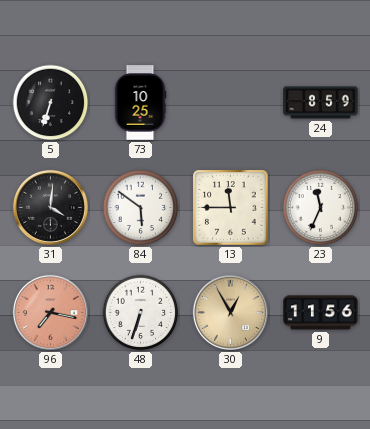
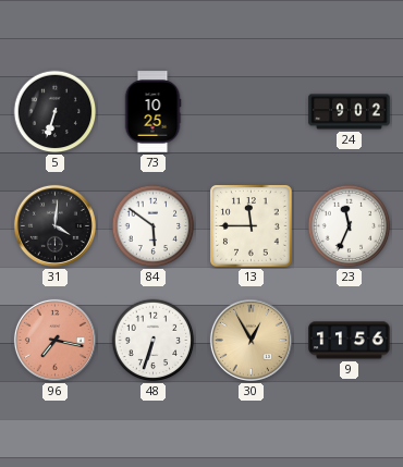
24: 8:59 -> 9:02
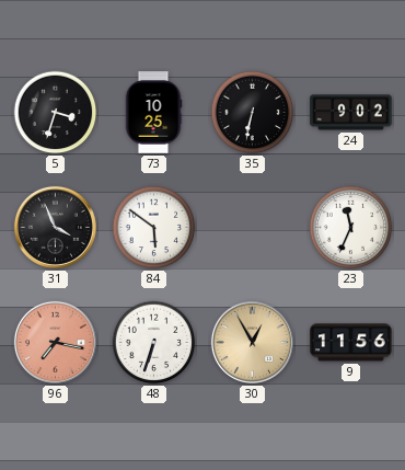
5: 6:33 -> 3:33
35: none -> 6:32
31: 4:01 -> 3:56
13: 11:45 -> none
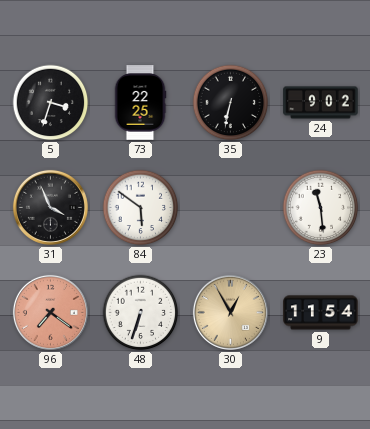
73: 10:25 -> 22:25
23: 11:34 -> 11:29
96: 7:17 -> 7:21
9: 11:56 -> 11:54
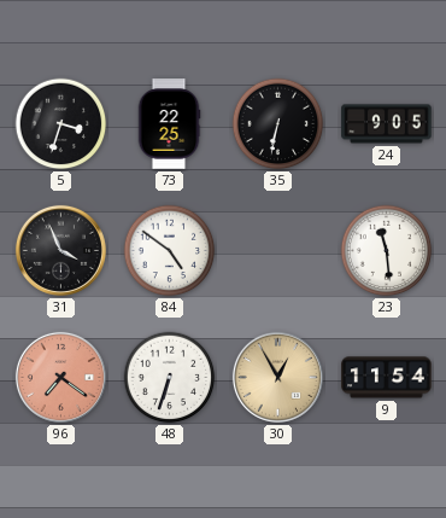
24: 9:02 -> 9:05
84: 5:51 -> 4:51
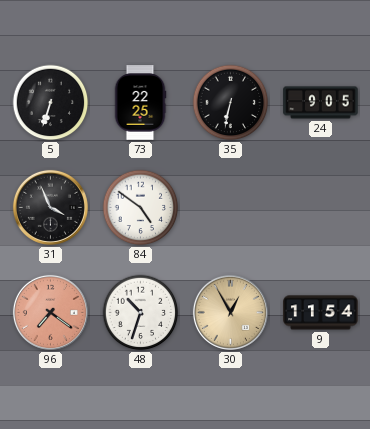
5: 3:33 -> 6:33
23: 11:29 -> none
48: 6:33 -> 10:33
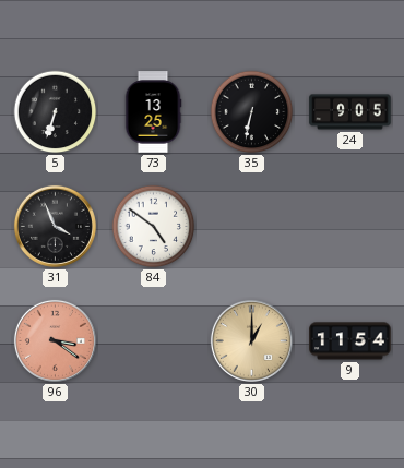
73: 22:25 -> 13:25
96: 7:21 -> 3:21
48: 10:33 -> none
30: 12:55 -> 1:00
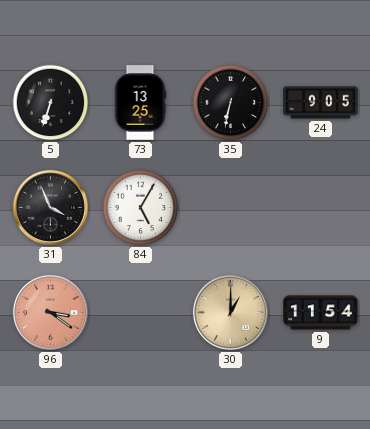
84: 4:51 -> 5:05
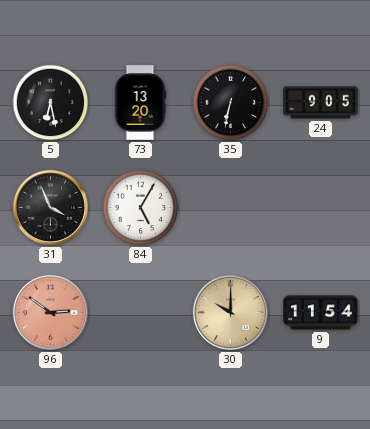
5: 6:33 -> 6:28
73: 13:25 -> 13:20
96: 3:21 -> 2:51
30: 1:00 -> 10:00
